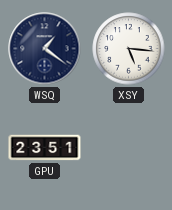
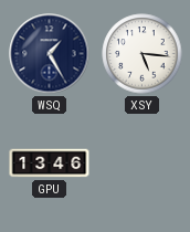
WSQ: 1:21 -> 1:25
GPU: 23:51 -> 13:46
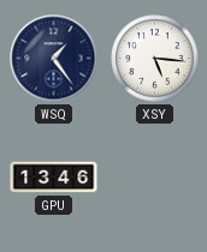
WSQ: 1:25 -> 1:24
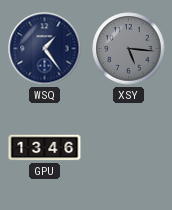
XSY dial: white -> grey
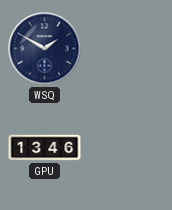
WSQ: 1:24 -> 1:50
XSY: 5:16 -> none
